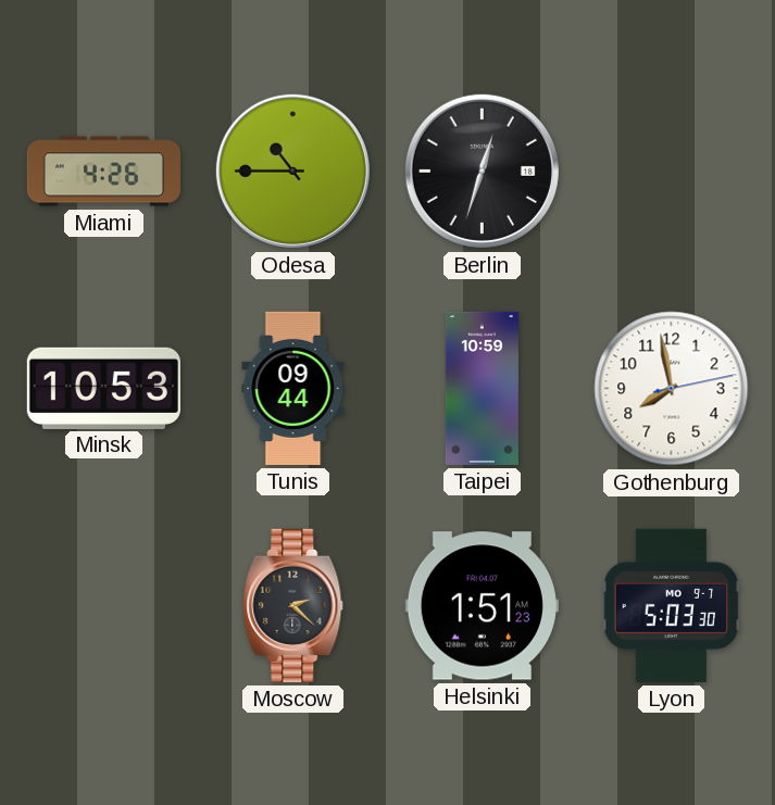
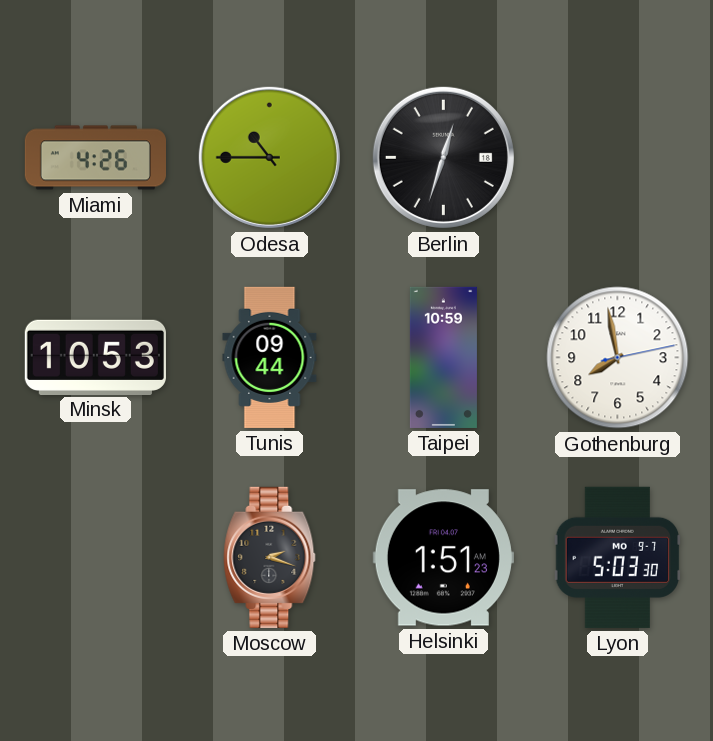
Moscow: 2:22 -> 2:18
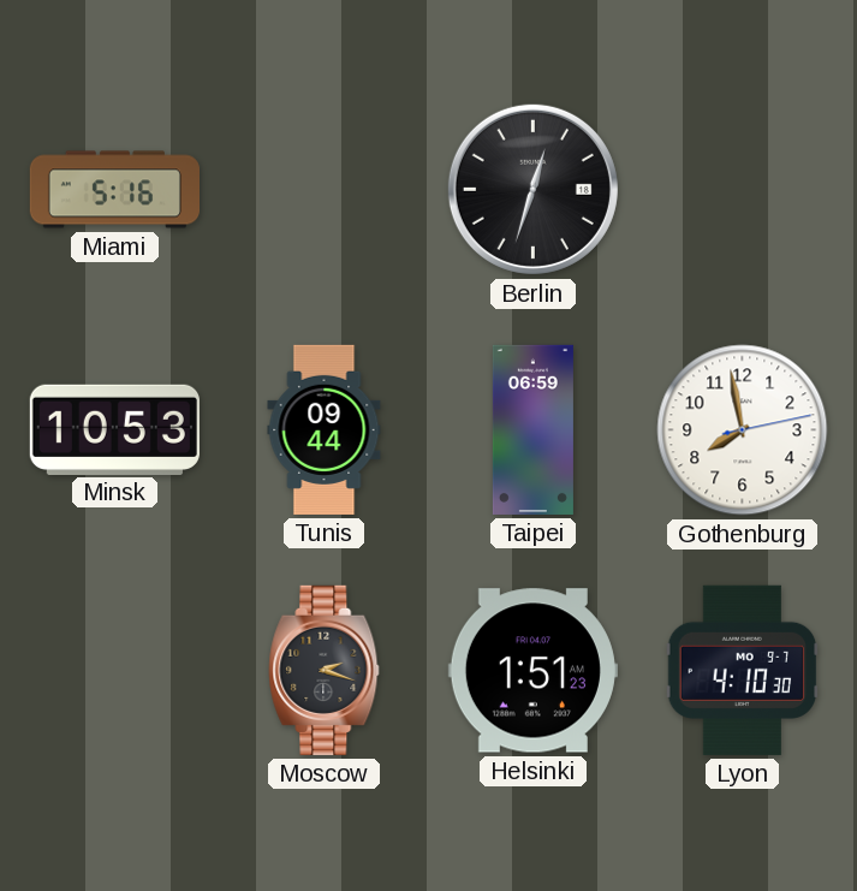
Miami: 4:26 -> 5:16
Odesa: 10:45 -> none
Taipei: 10:59 -> 06:59
Lyon: 5:03 -> 4:10
